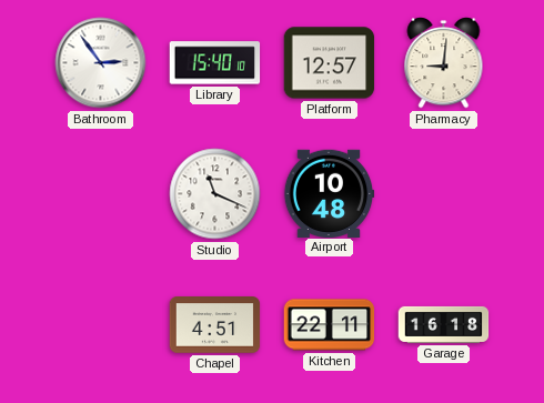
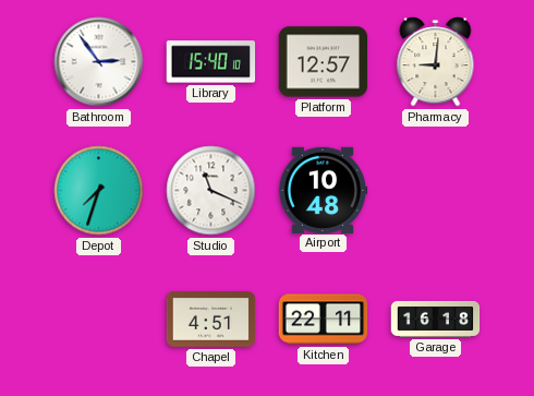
Depot: none -> 7:33
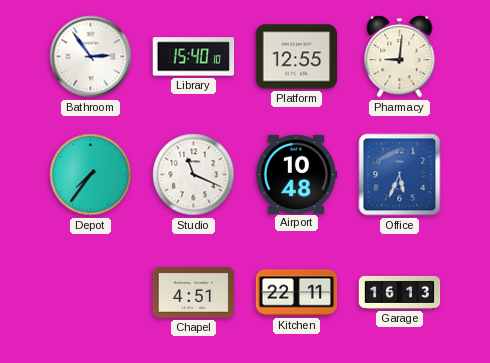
Platform: 12:57 -> 12:55
Depot: 7:33 -> 7:36
Office: none -> 5:34
Garage: 16:18 -> 16:13
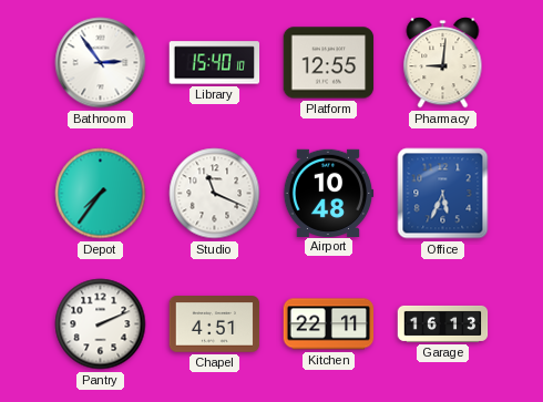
Pantry: none -> 2:11
